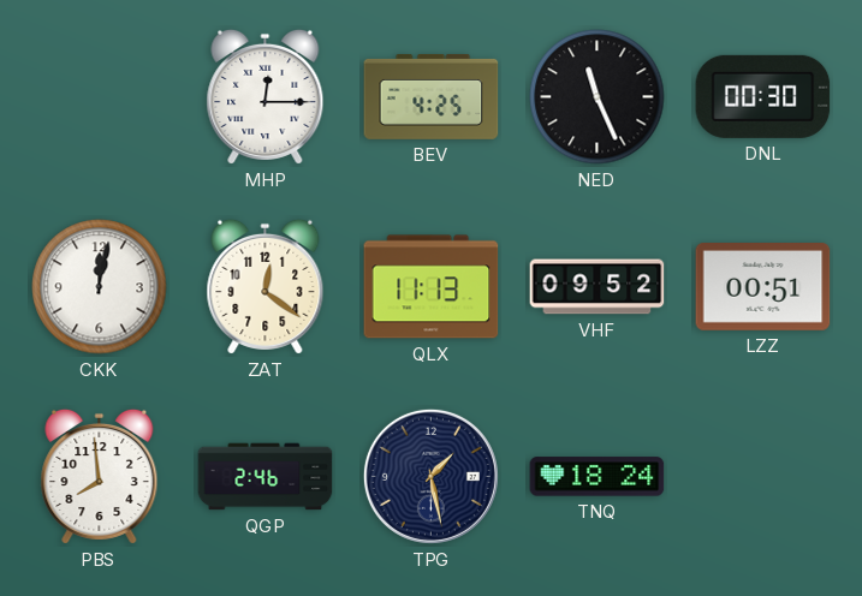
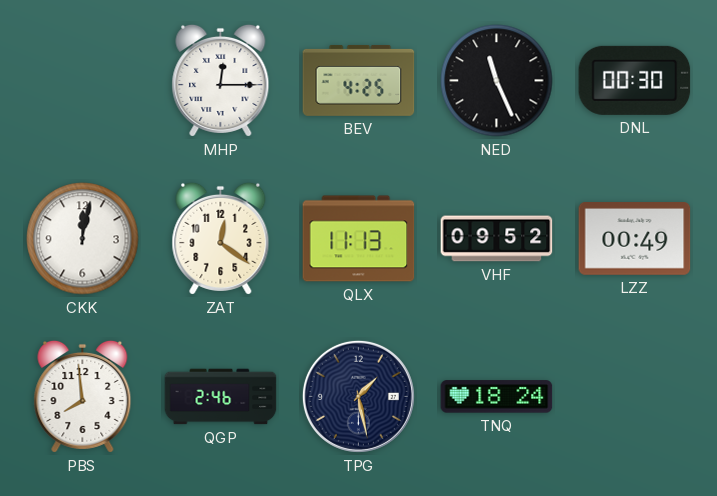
LZZ: 00:51 -> 00:49
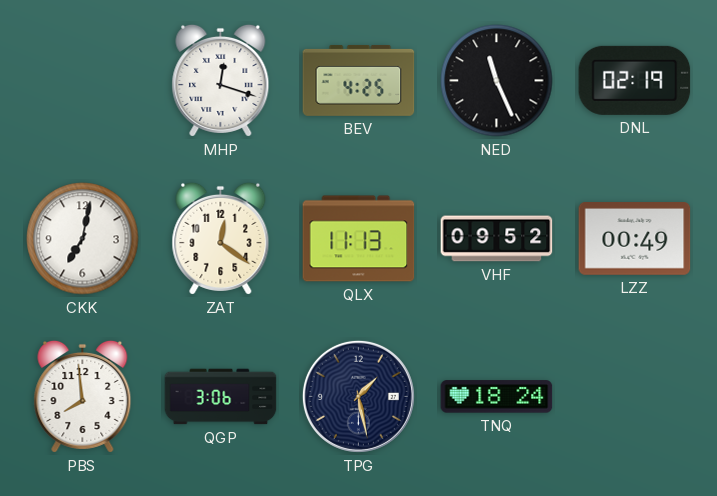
MHP: 12:15 -> 12:18
DNL: 00:30 -> 02:19
CKK: 12:02 -> 7:02
QGP: 2:46 -> 3:06
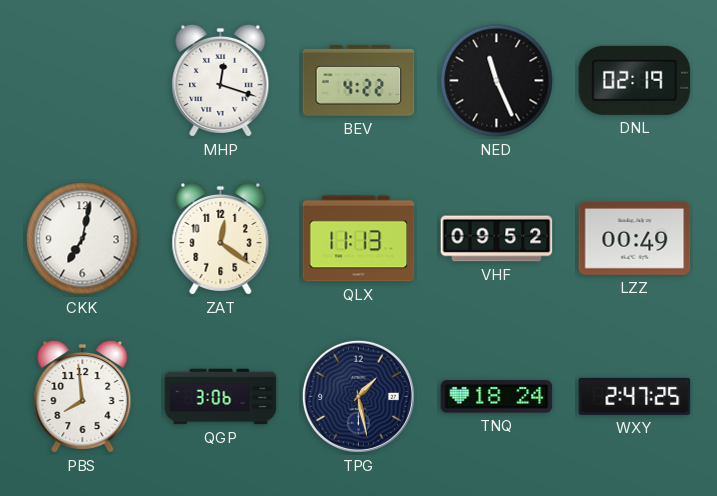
BEV: 4:25 -> 4:22
WXY: none -> 2:47
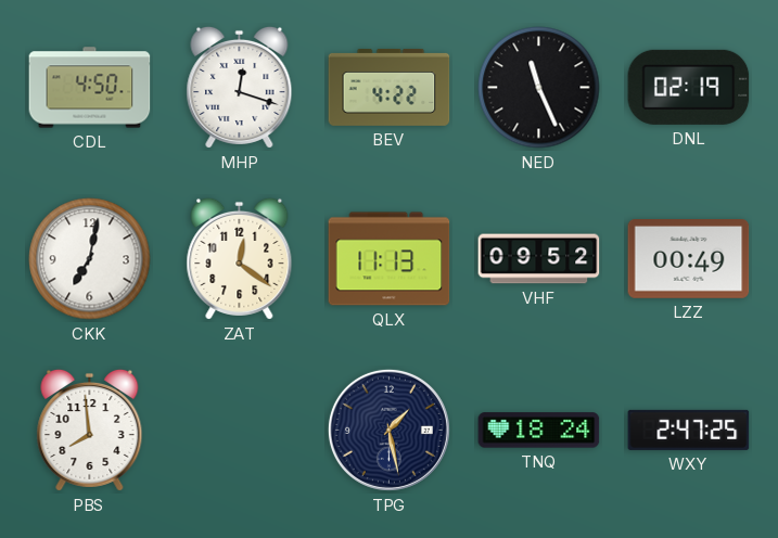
CDL: none -> 4:50
QGP: 3:06 -> none
